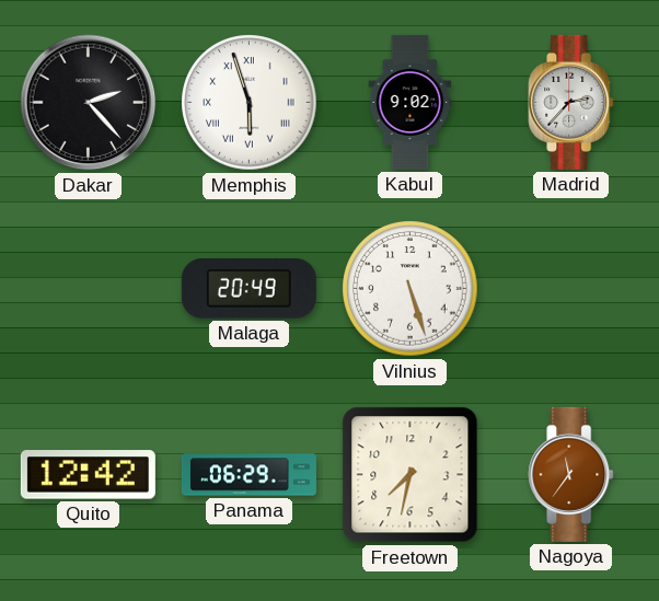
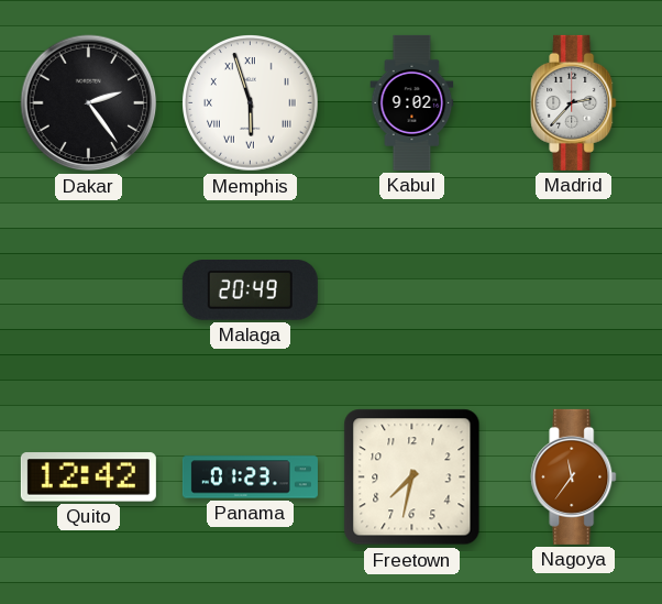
Dakar: 2:23 -> 2:24
Vilnius: 5:27 -> none
Panama: 06:29 -> 01:23
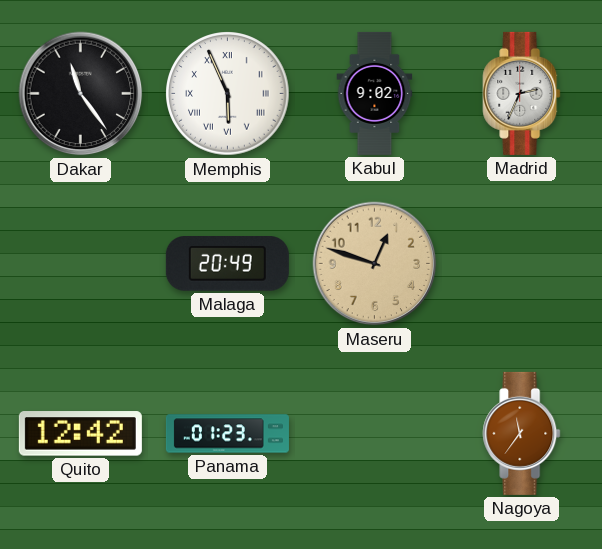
Dakar: 2:24 -> 11:24
Memphis: 5:57 -> 5:56
Madrid: 2:37 -> 2:34
Maseru: none -> 12:48
Freetown: 7:32 -> none
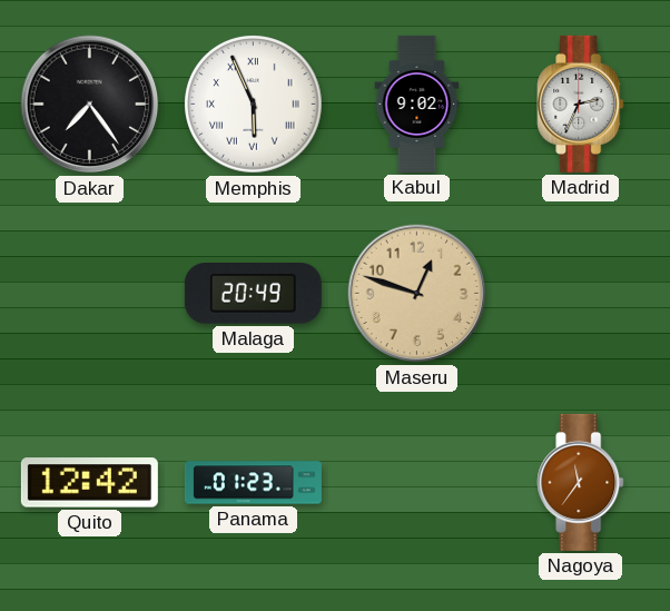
Dakar: 11:24 -> 7:24
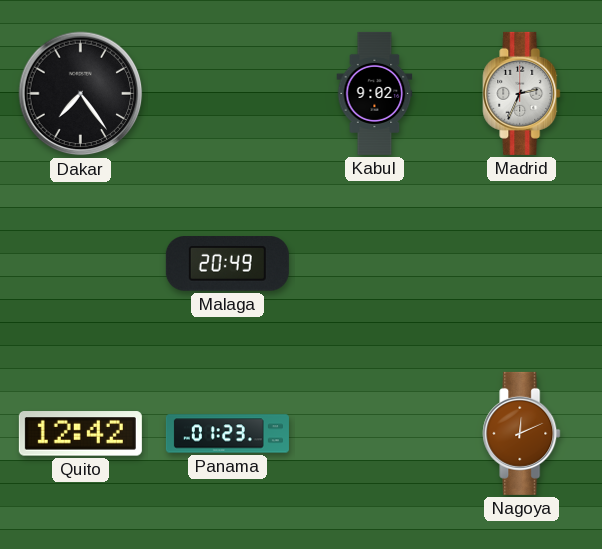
Memphis: 5:56 -> none
Maseru: 12:48 -> none
Nagoya: 11:36 -> 12:11
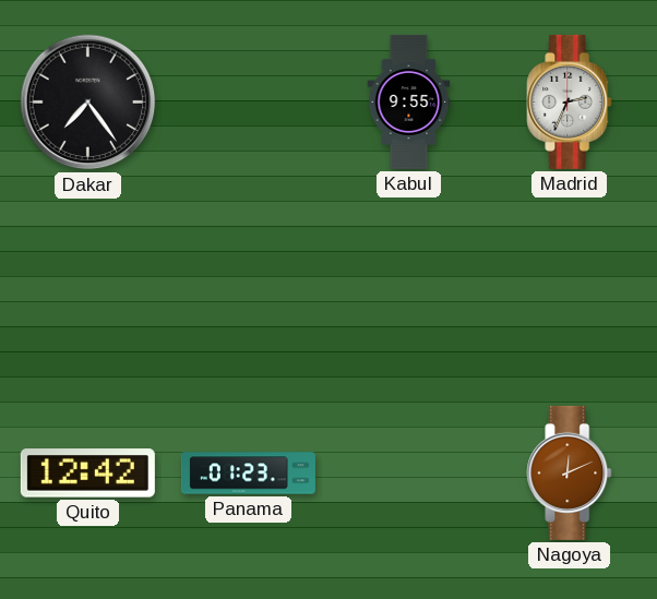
Kabul: 9:02 -> 9:55
Malaga: 20:49 -> none
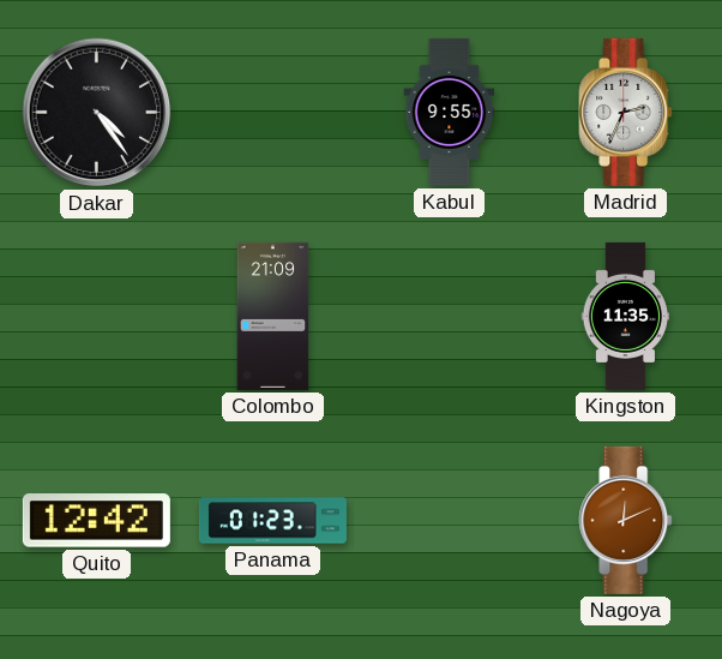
Dakar: 7:24 -> 4:24
Colombo: none -> 21:09
Kingston: none -> 11:35
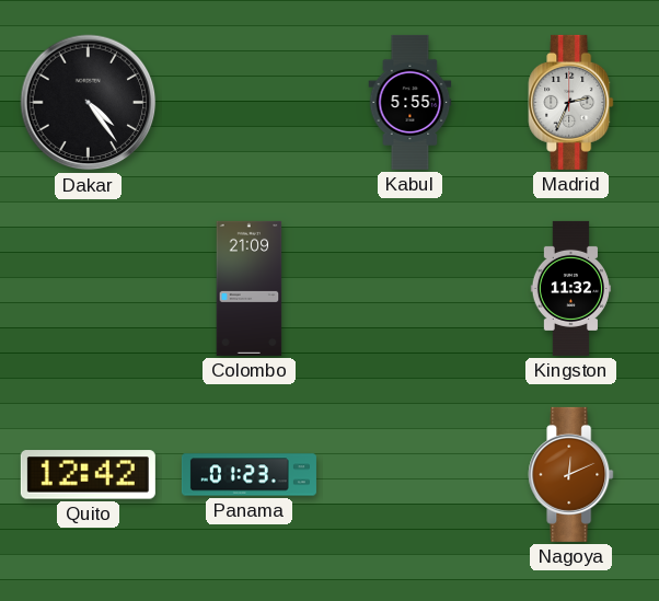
Kabul: 9:55 -> 5:55
Kingston: 11:35 -> 11:32
